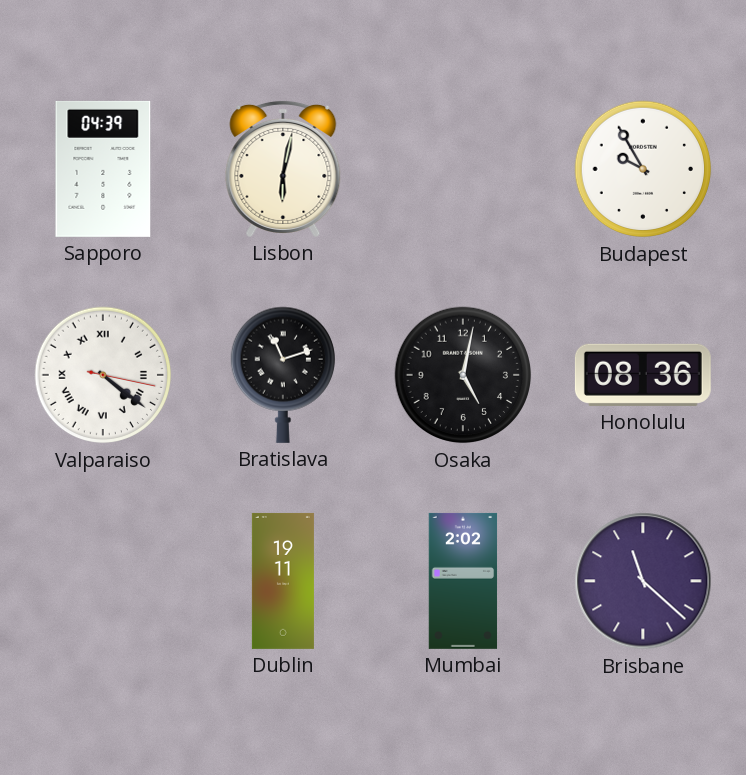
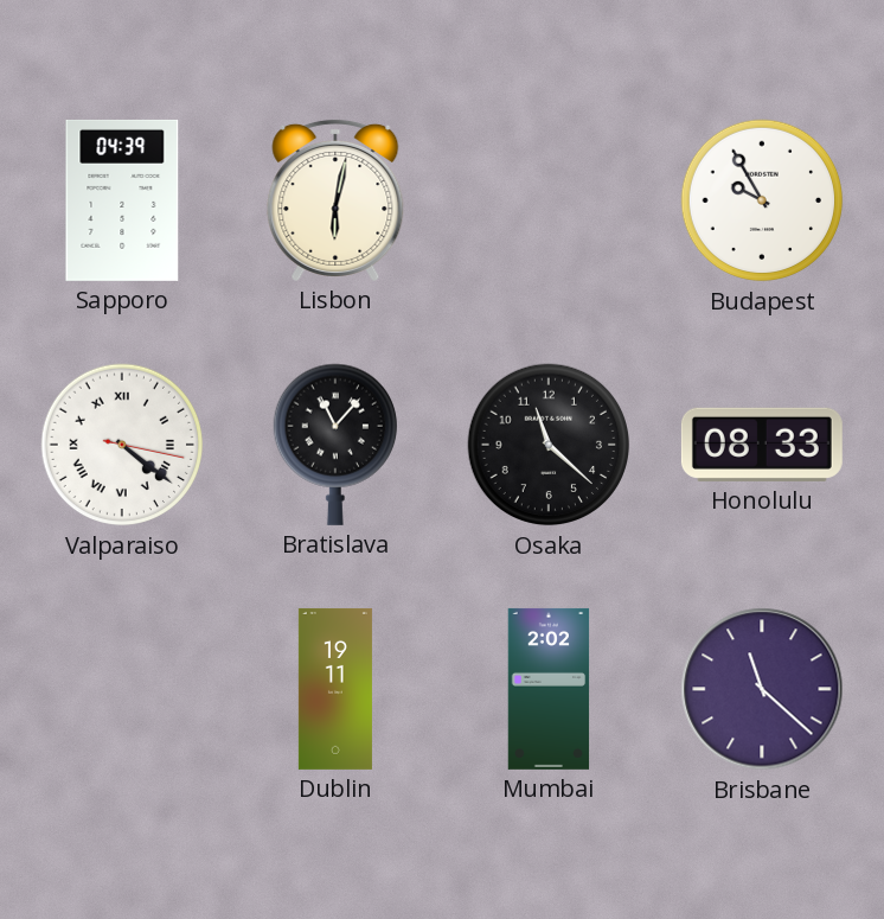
Bratislava: 11:12 -> 11:07
Osaka: 5:02 -> 11:22
Honolulu: 08:36 -> 08:33
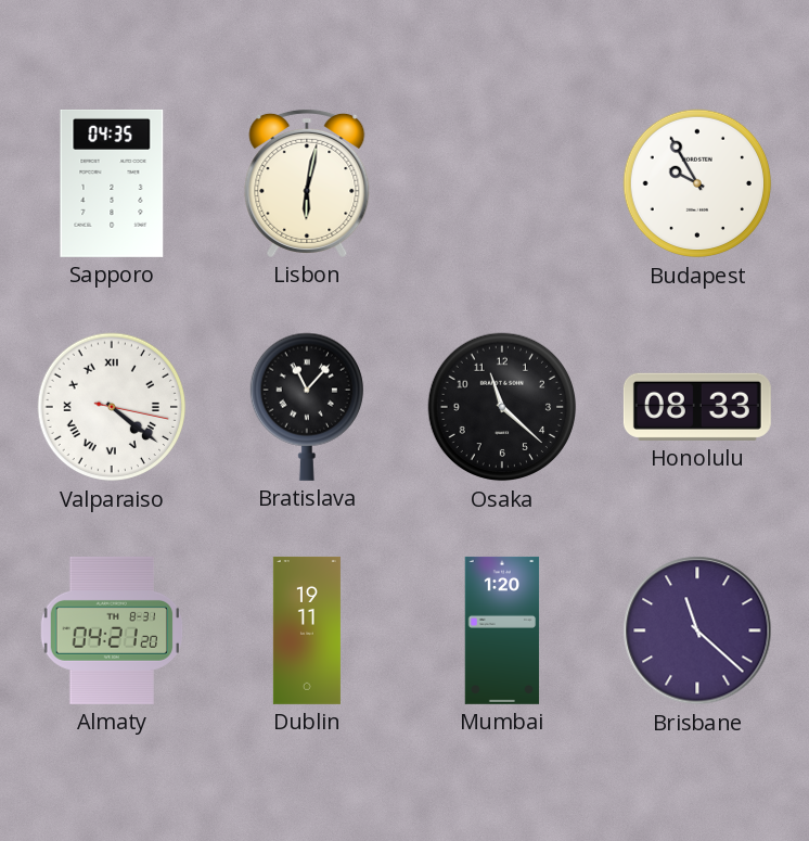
Sapporo: 04:39 -> 04:35
Almaty: none -> 04:21
Mumbai: 2:02 -> 1:20
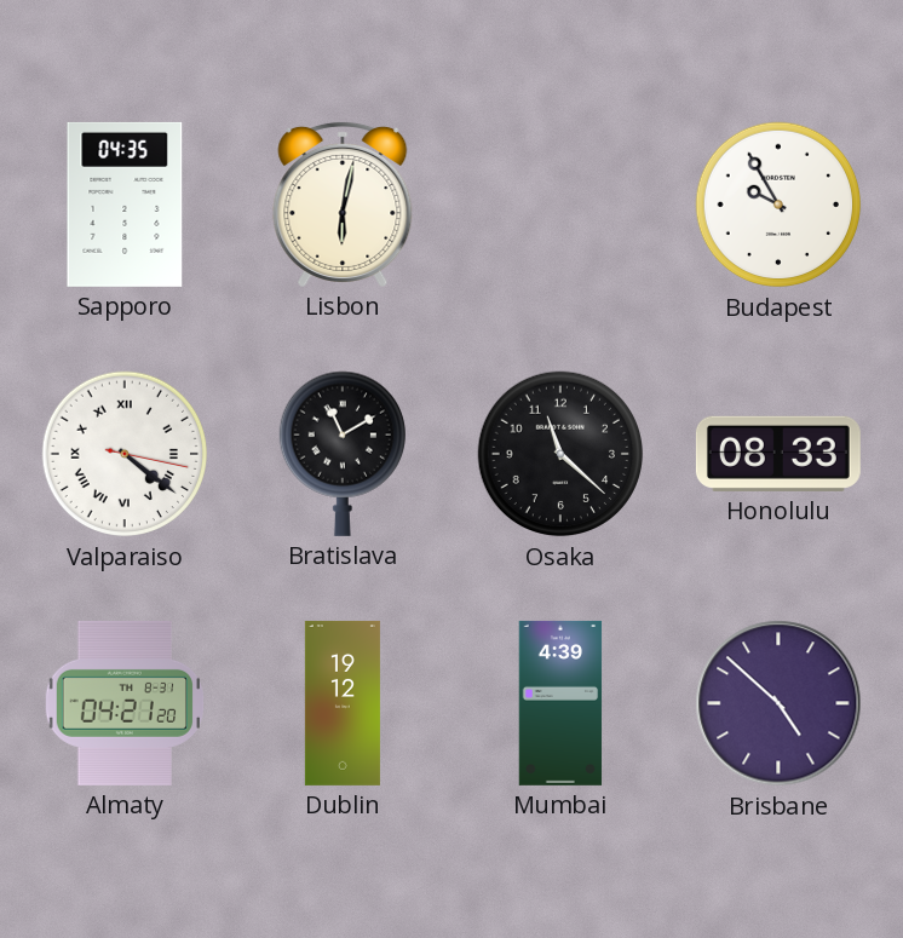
Bratislava: 11:07 -> 11:10
Dublin: 19:11 -> 19:12
Mumbai: 1:20 -> 4:39
Brisbane: 11:22 -> 4:52
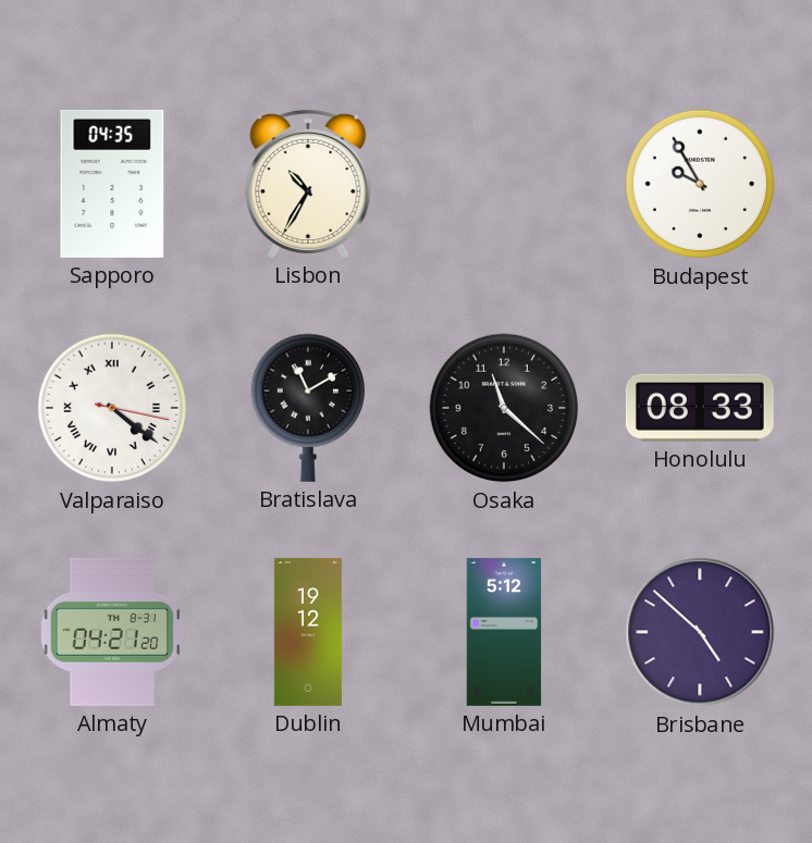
Lisbon: 6:02 -> 10:35
Mumbai: 4:39 -> 5:12
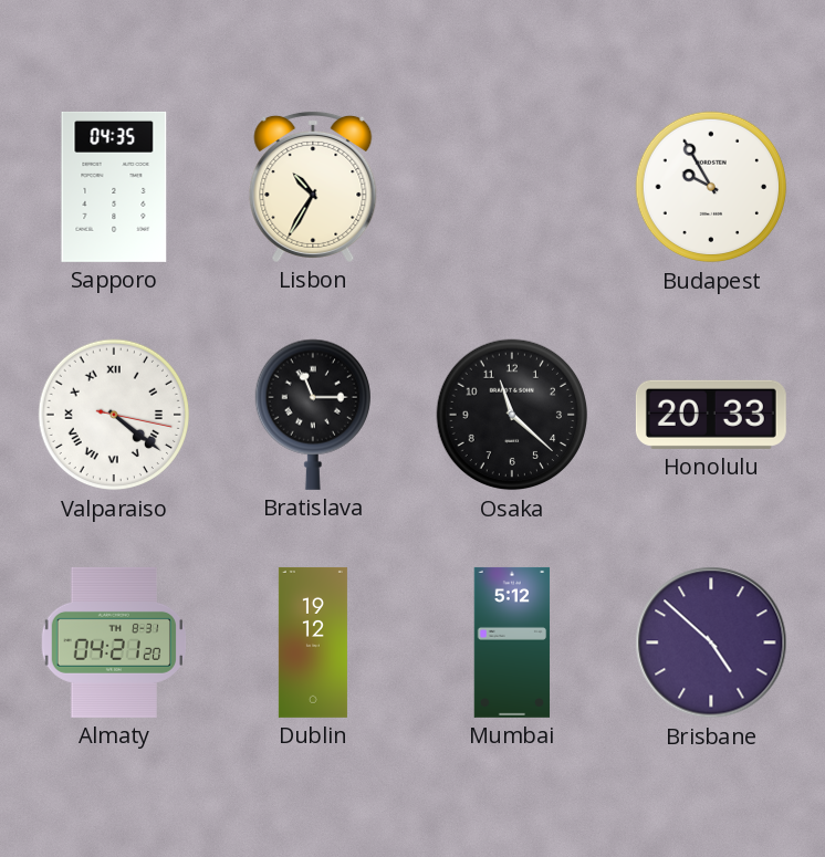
Bratislava: 11:10 -> 11:15
Honolulu: 08:33 -> 20:33
